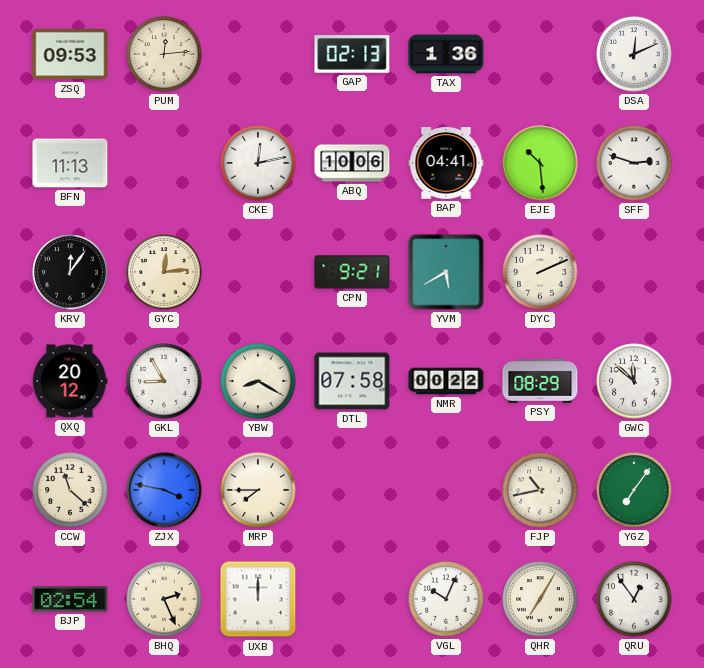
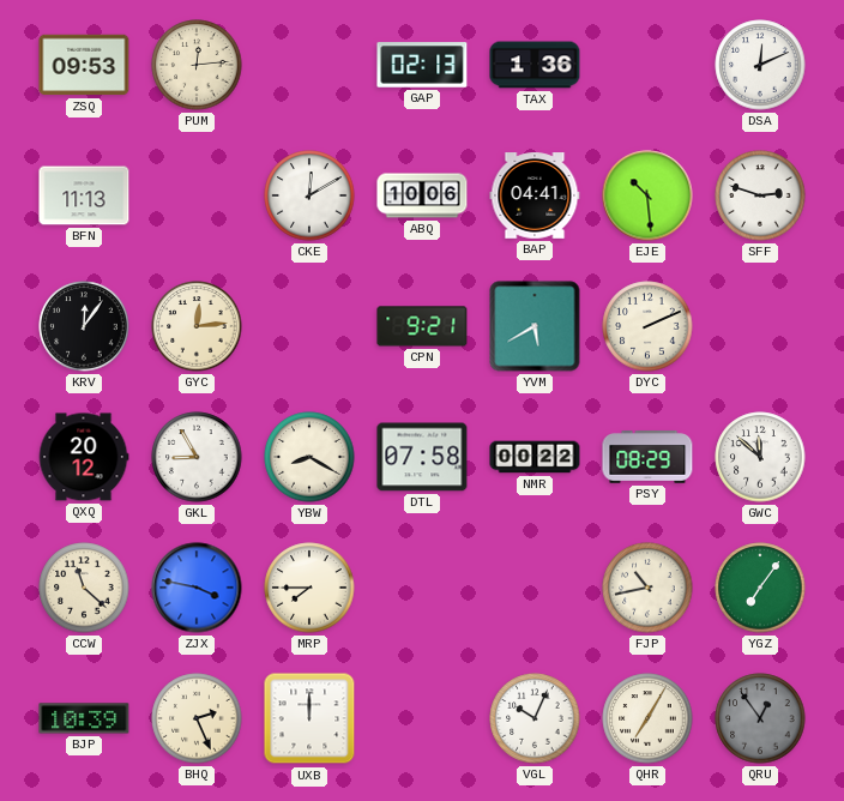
CKE: 12:13 -> 12:10
BJP: 02:54 -> 10:39
QRU dial: white -> grey
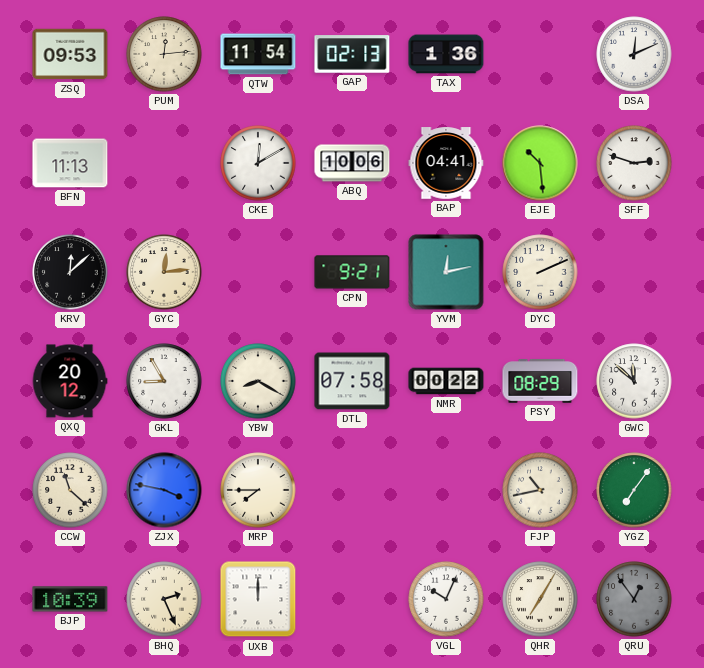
QTW: none -> 11:54
KRV: 12:06 -> 12:08
YVM: 5:40 -> 12:13
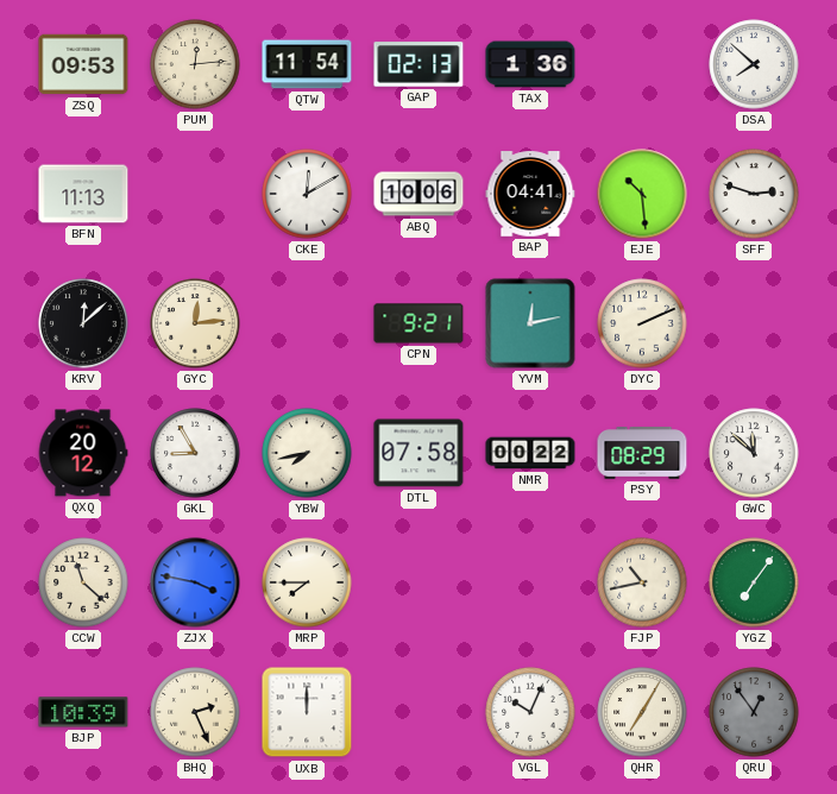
DSA: 12:11 -> 7:52
YBW: 8:20 -> 7:43
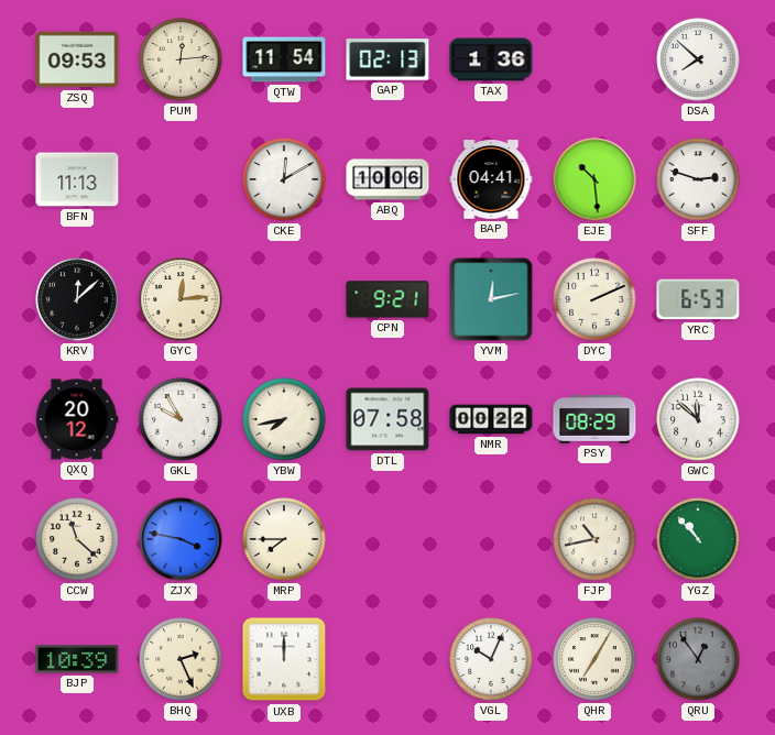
YRC: none -> 6:53
GKL: 8:55 -> 9:55
YGZ: 7:06 -> 10:53
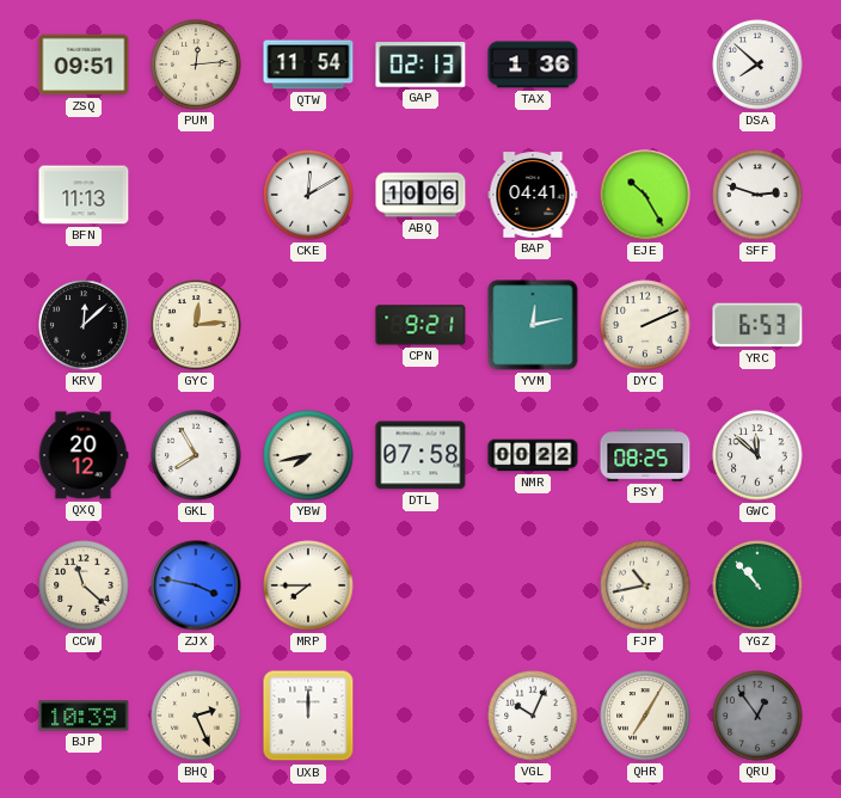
ZSQ: 09:53 -> 09:51
EJE: 10:29 -> 10:25
GKL: 9:55 -> 7:55
PSY: 08:29 -> 08:25
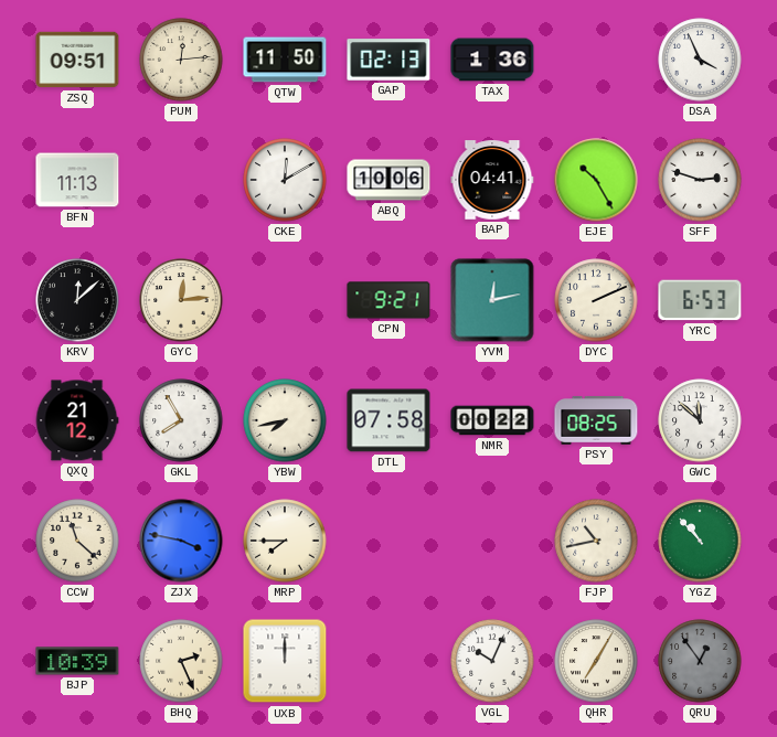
QTW: 11:54 -> 11:50
DSA: 7:52 -> 3:56
QXQ: 20:12 -> 21:12
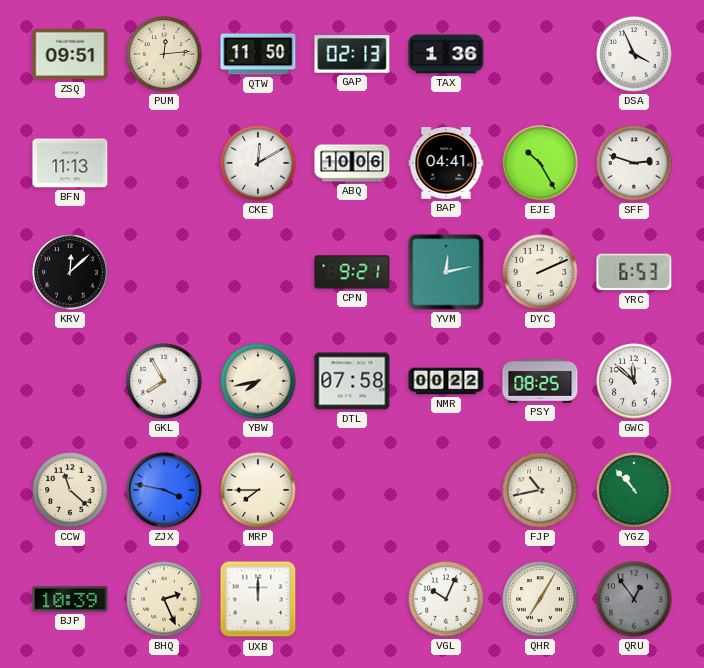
GYC: 12:14 -> none
QXQ: 21:12 -> none
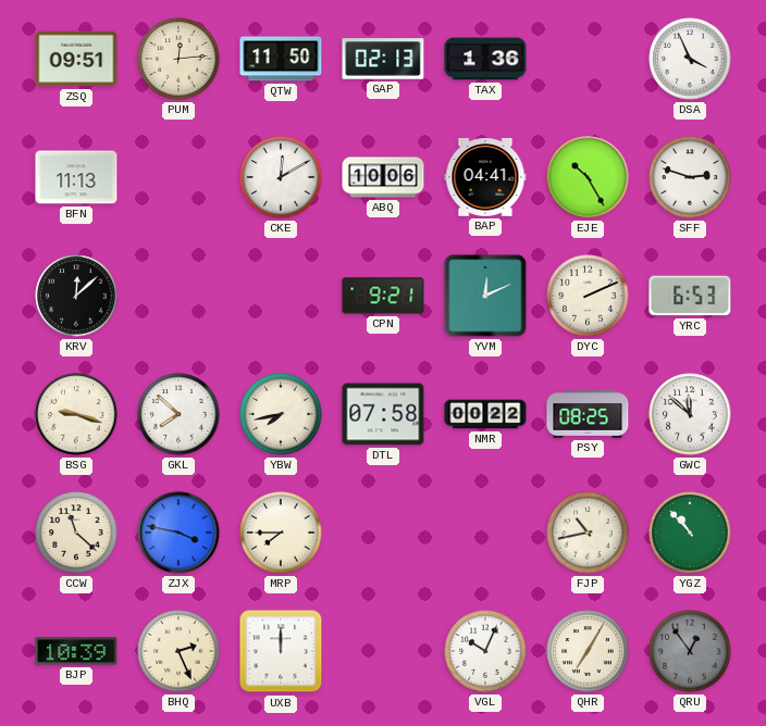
YVM: 12:13 -> 12:11
BSG: none -> 9:18
GKL: 7:55 -> 7:52
